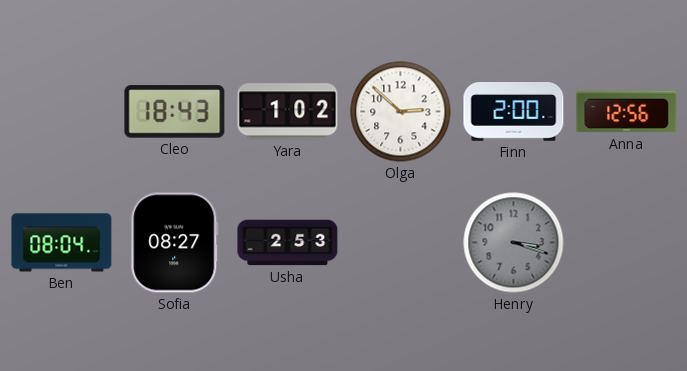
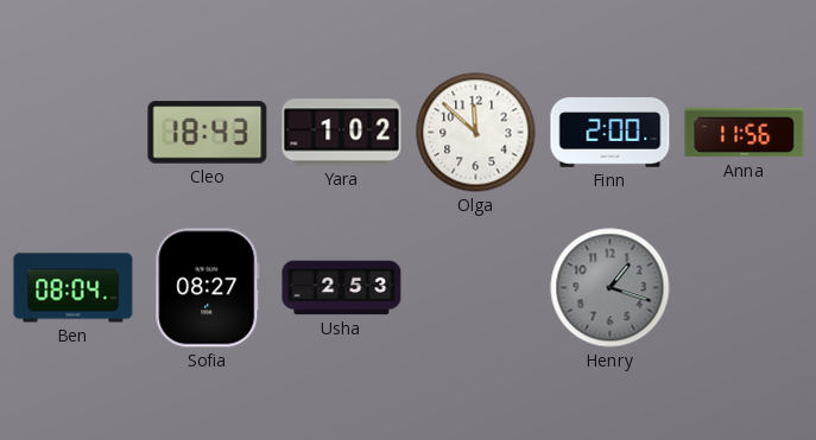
Olga: 2:52 -> 11:52
Anna: 12:56 -> 11:56
Henry: 3:18 -> 1:18
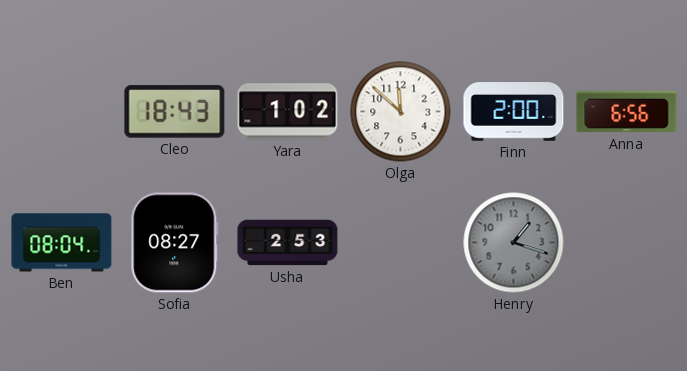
Anna: 11:56 -> 6:56
